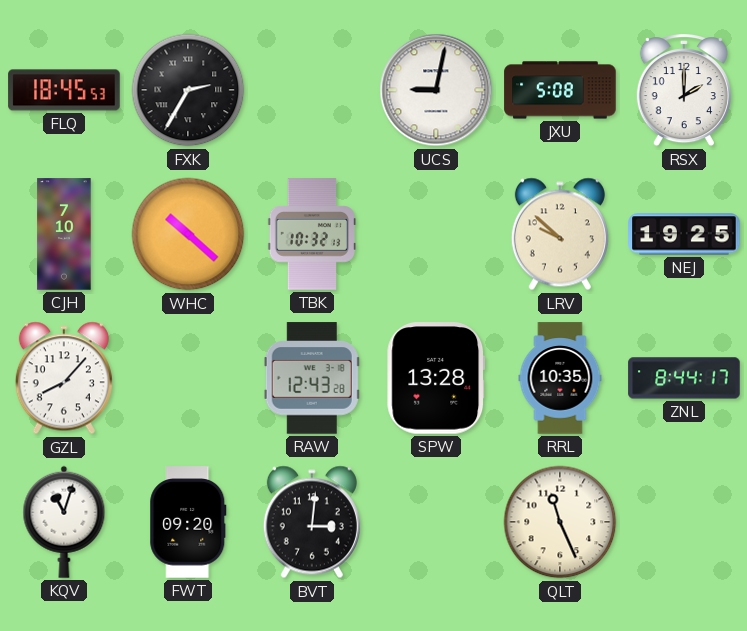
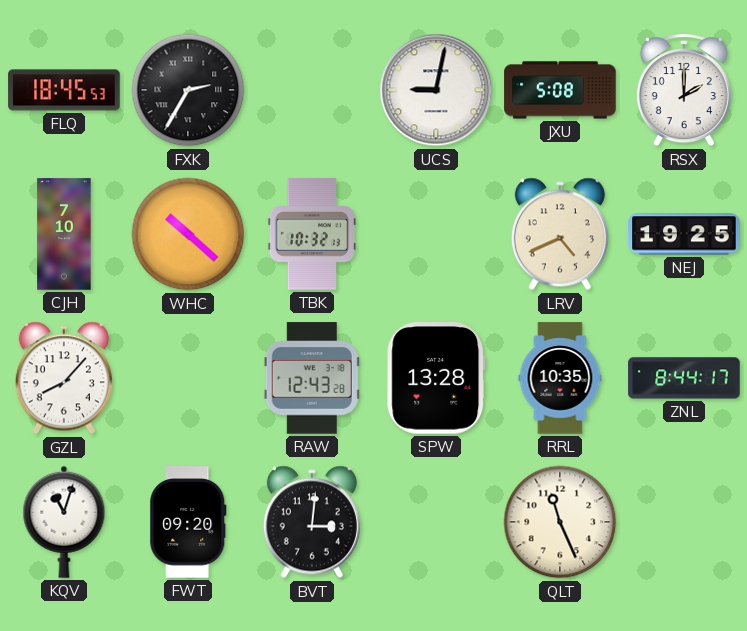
LRV: 9:52 -> 4:41
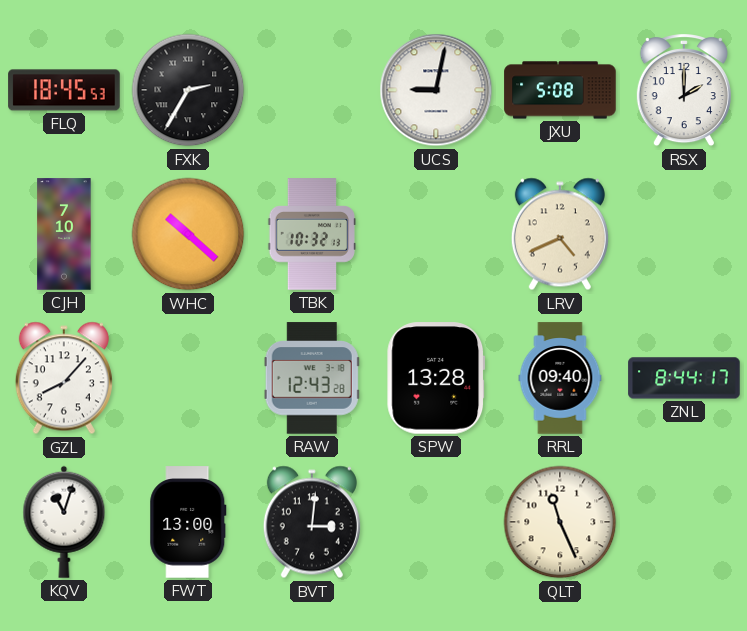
NEJ: 19:25 -> none
RRL: 10:35 -> 09:40
FWT: 09:20 -> 13:00
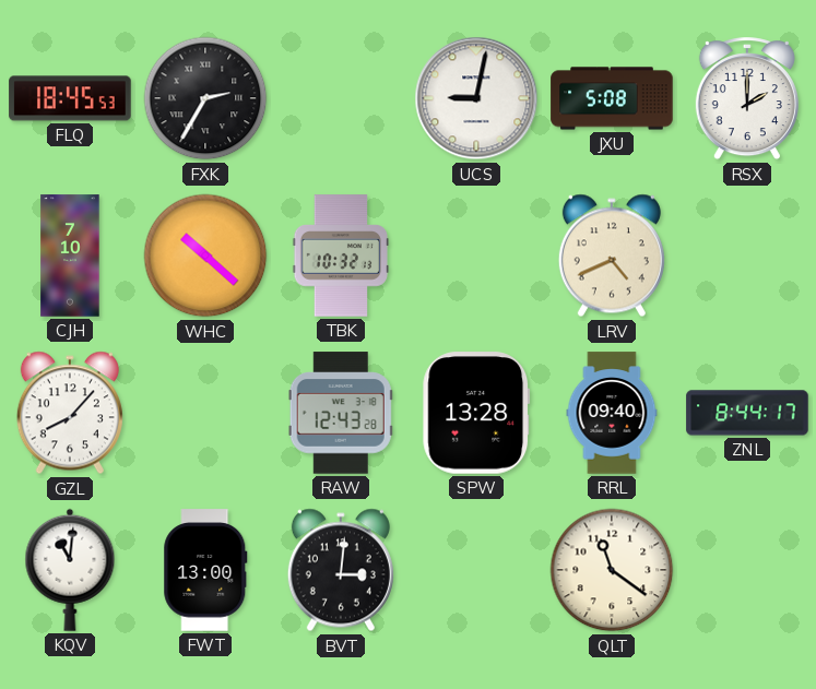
KQV: 11:03 -> 11:01
QLT: 11:26 -> 11:21
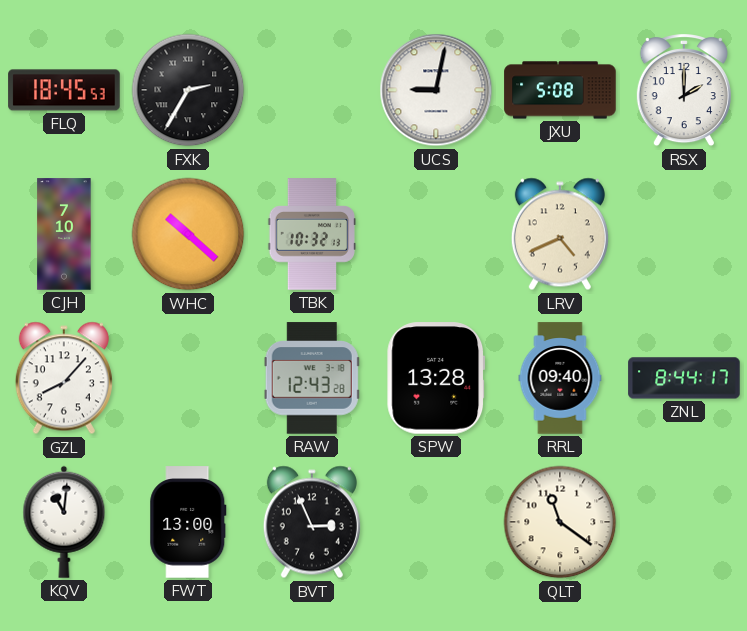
BVT: 3:01 -> 2:56
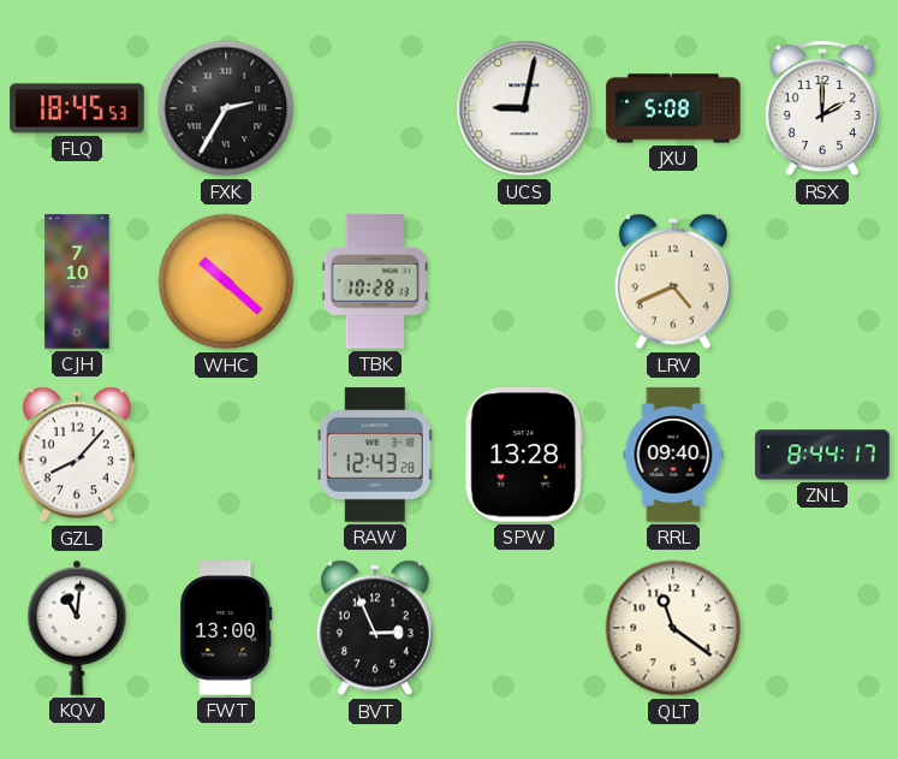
TBK: 10:32 -> 10:28
